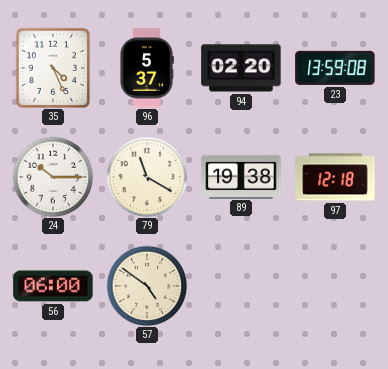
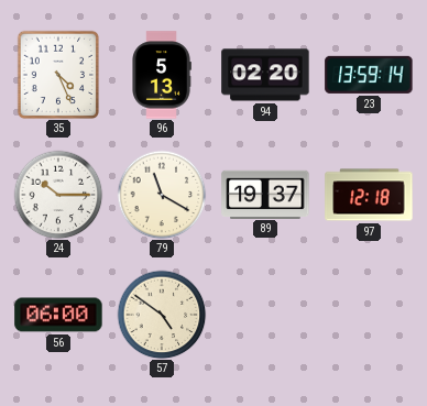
96: 5:37 -> 5:13
23: 13:59:08 -> 13:59:14
89: 19:38 -> 19:37
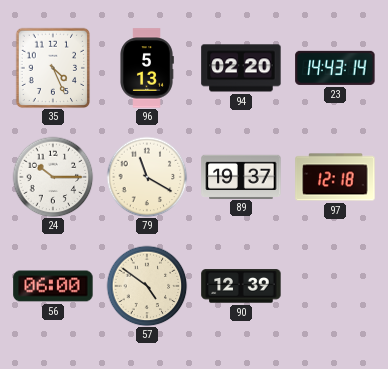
23: 13:59 -> 14:43
90: none -> 12:39
